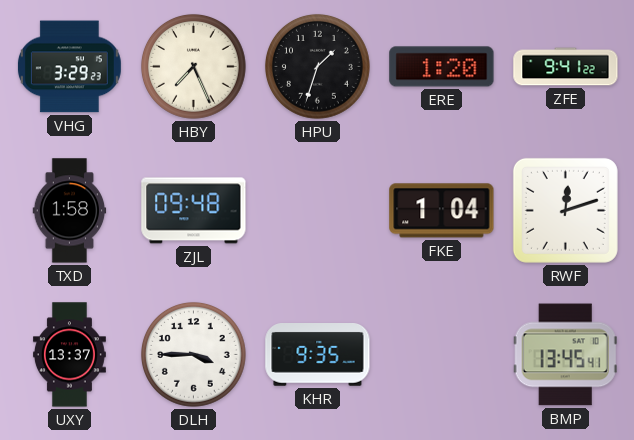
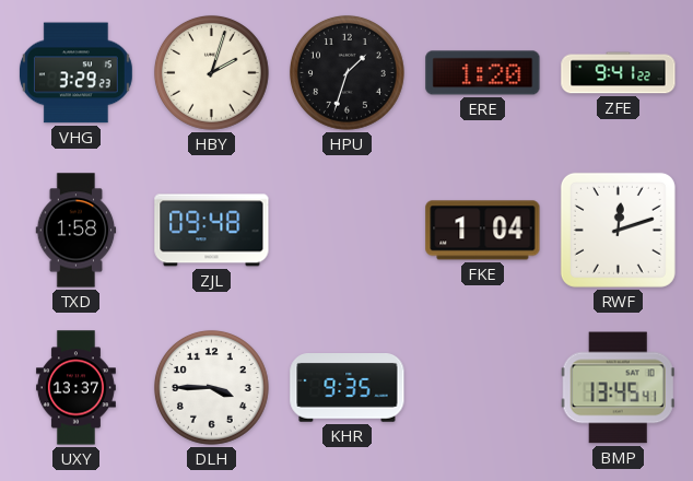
HBY: 7:26 -> 2:03
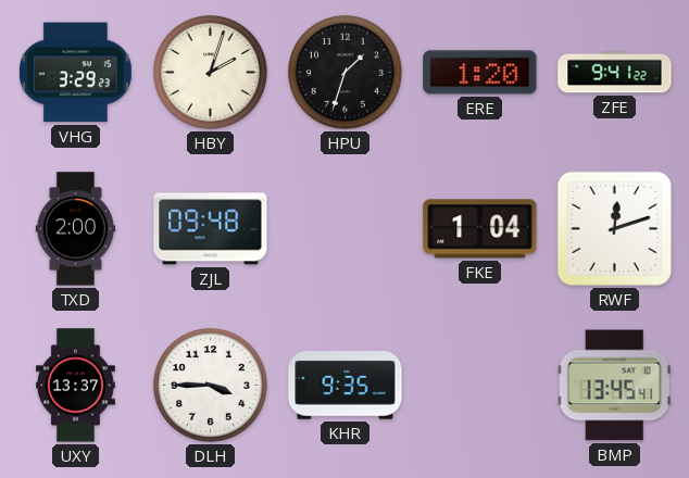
TXD: 1:58 -> 2:00
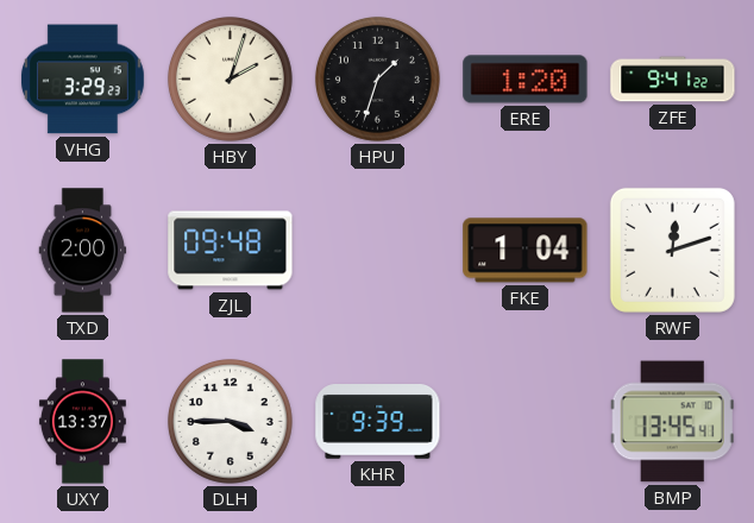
KHR: 9:35 -> 9:39
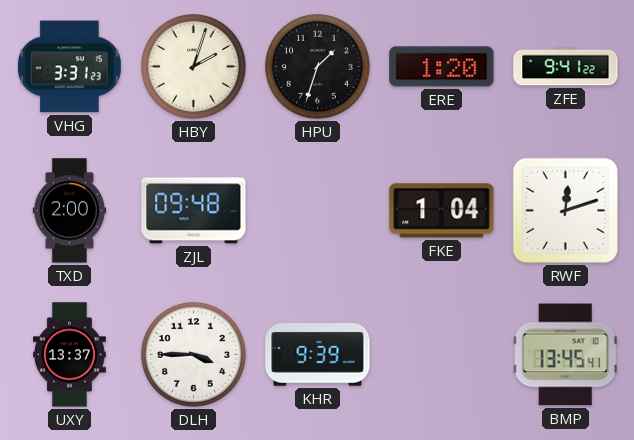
VHG: 3:29 -> 3:31
